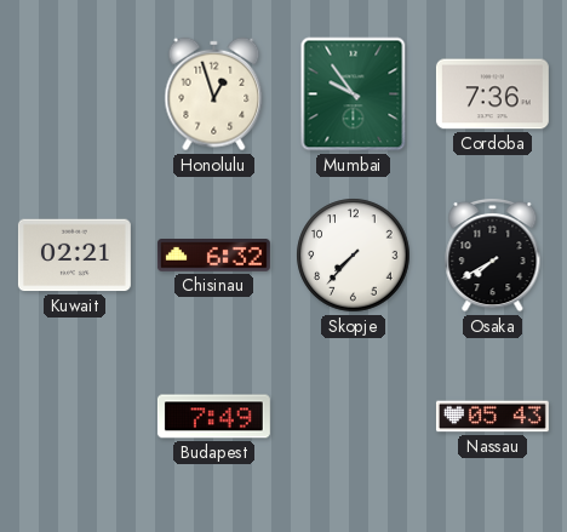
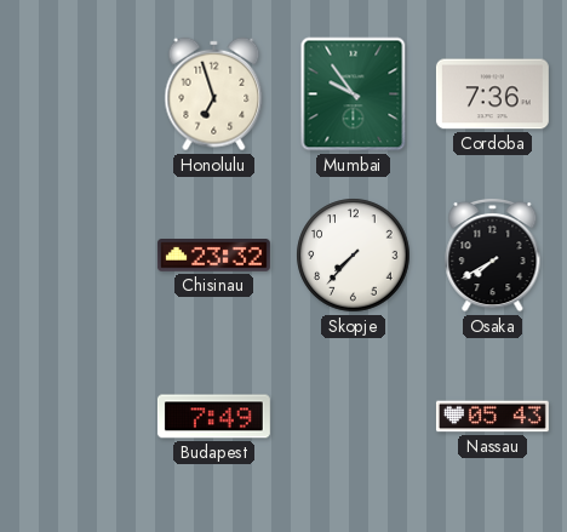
Honolulu: 12:57 -> 6:57
Kuwait: 02:21 -> none
Chisinau: 6:32 -> 23:32
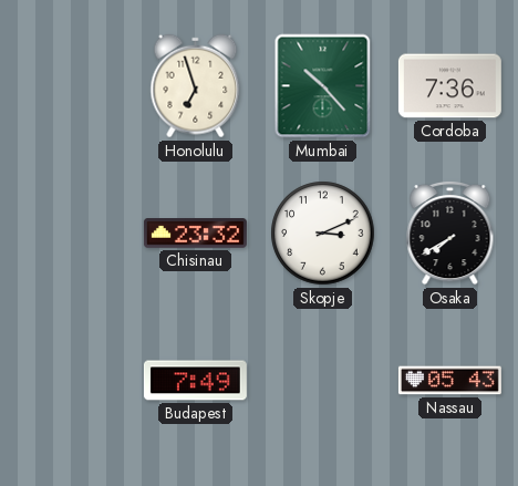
Mumbai: 9:54 -> 10:23
Skopje: 7:37 -> 3:11
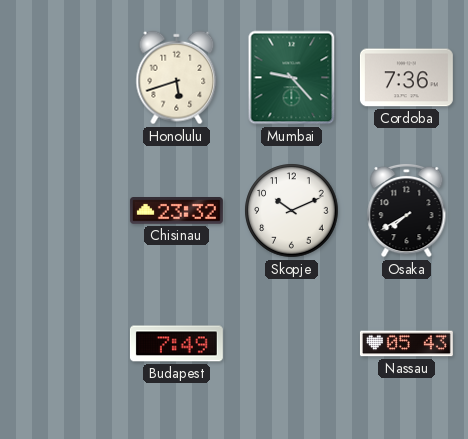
Honolulu: 6:57 -> 5:42
Mumbai: 10:23 -> 9:23
Skopje: 3:11 -> 10:11
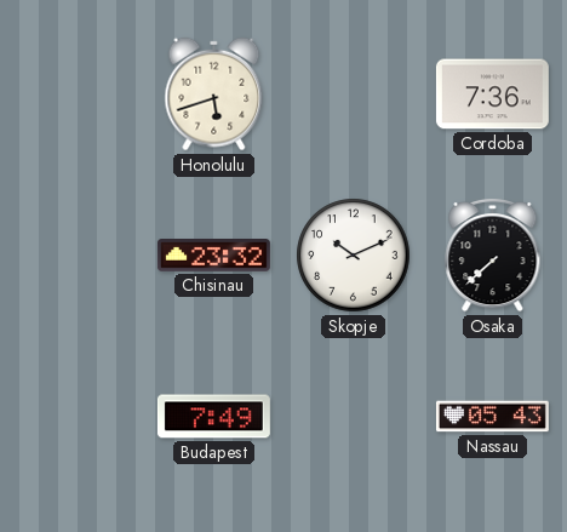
Mumbai: 9:23 -> none
Osaka: 7:40 -> 7:38
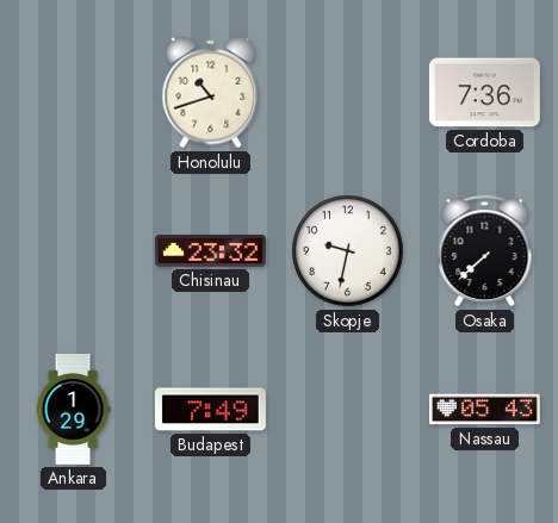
Honolulu: 5:42 -> 10:42
Skopje: 10:11 -> 9:32
Ankara: none -> 1:29
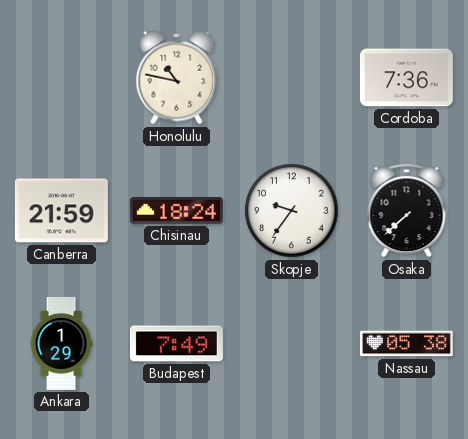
Honolulu: 10:42 -> 10:47
Canberra: none -> 21:59
Chisinau: 23:32 -> 18:24
Skopje: 9:32 -> 9:36
Nassau: 05:43 -> 05:38
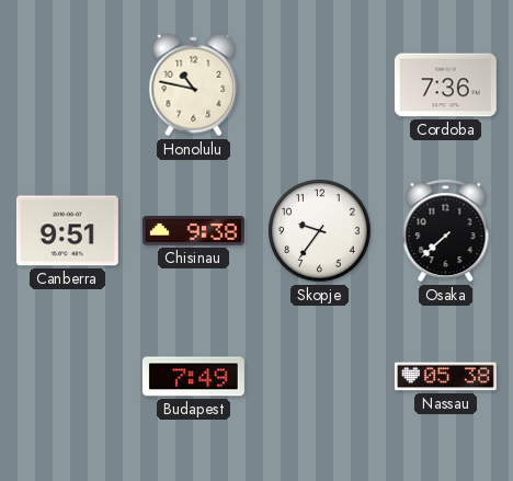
Canberra: 21:59 -> 9:51
Chisinau: 18:24 -> 9:38
Ankara: 1:29 -> none
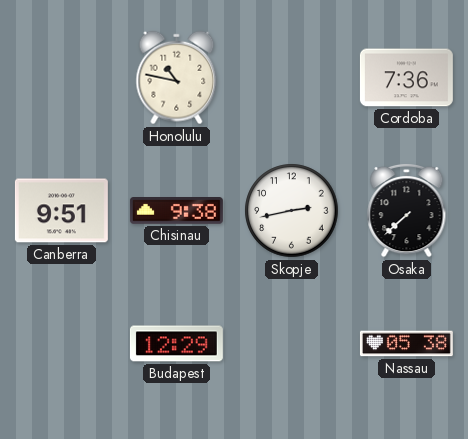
Skopje: 9:36 -> 2:43
Budapest: 7:49 -> 12:29
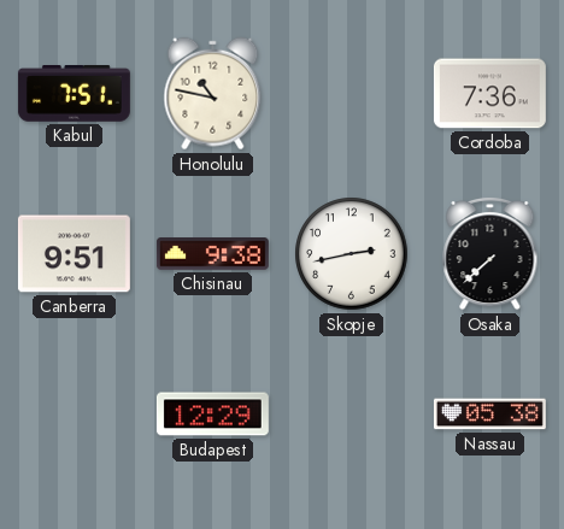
Kabul: none -> 7:51
